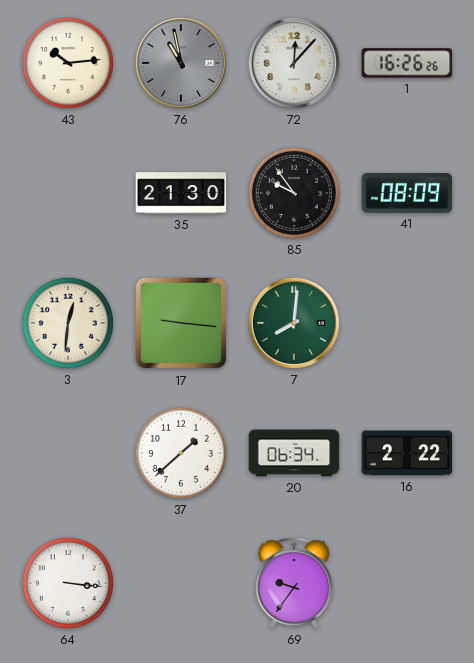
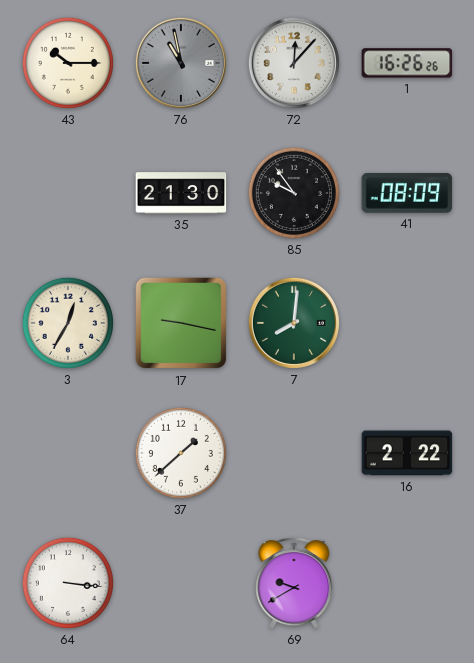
43: 10:14 -> 10:15
3: 12:31 -> 12:35
17: 9:16 -> 9:17
20: 06:34 -> none
69: 9:36 -> 9:40
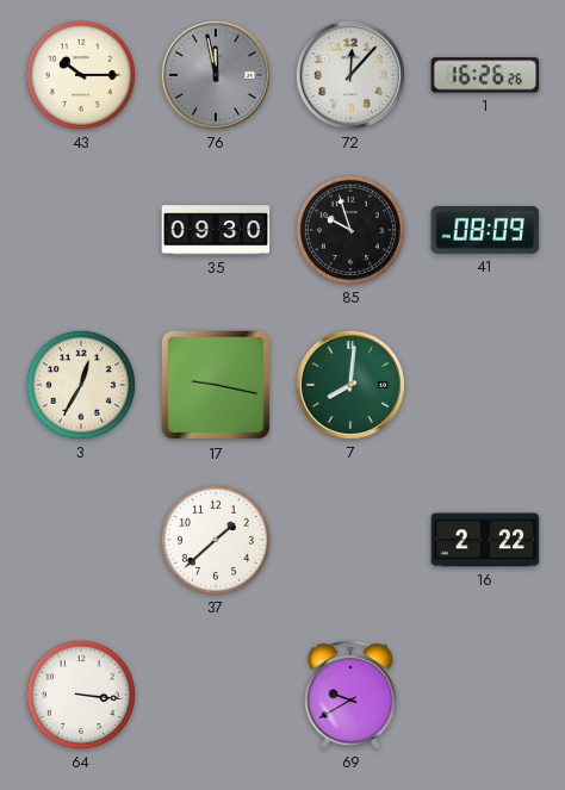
76: 10:58 -> 11:58
35: 21:30 -> 09:30
85: 9:54 -> 9:57
